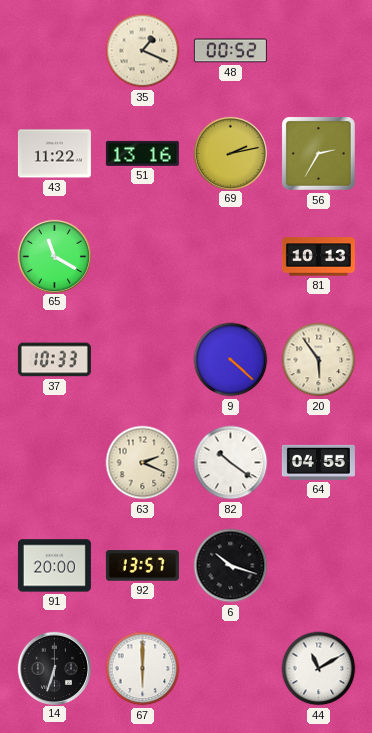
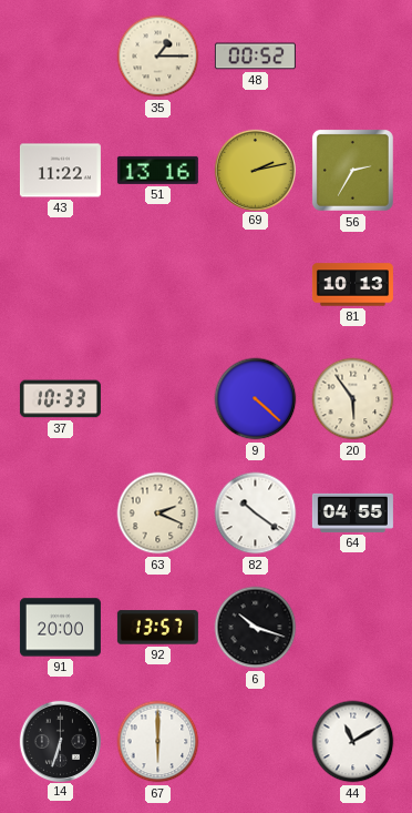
35: 1:19 -> 1:15
65: 11:20 -> none
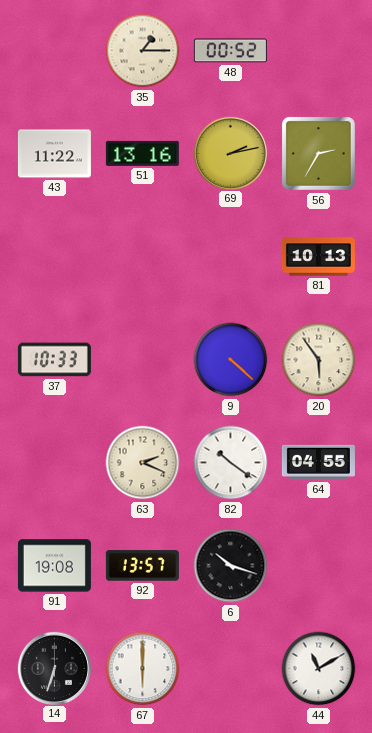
91: 20:00 -> 19:08
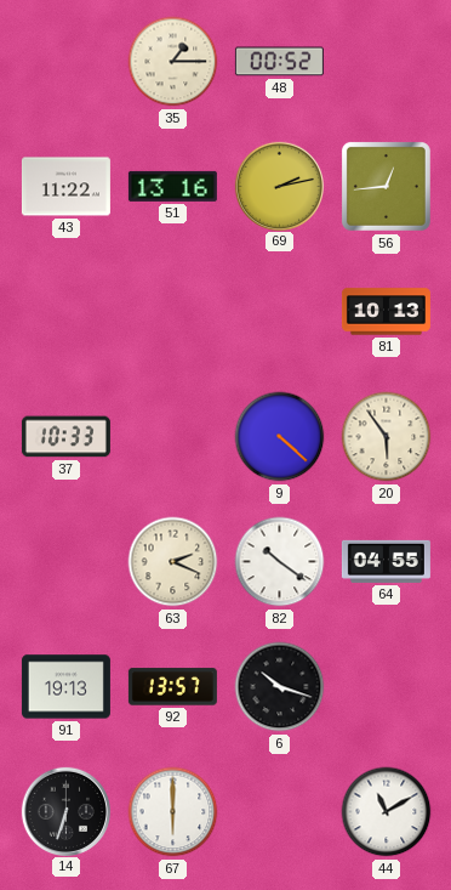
56: 2:35 -> 12:44
91: 19:08 -> 19:13
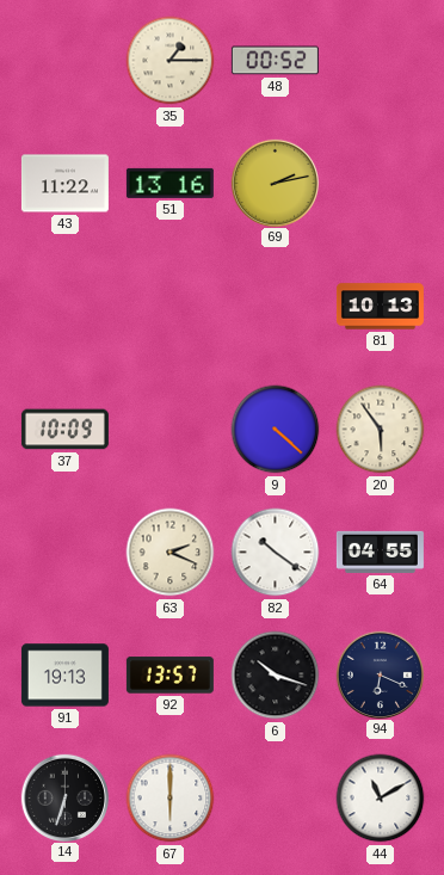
56: 12:44 -> none
37: 10:33 -> 10:09
94: none -> 6:19
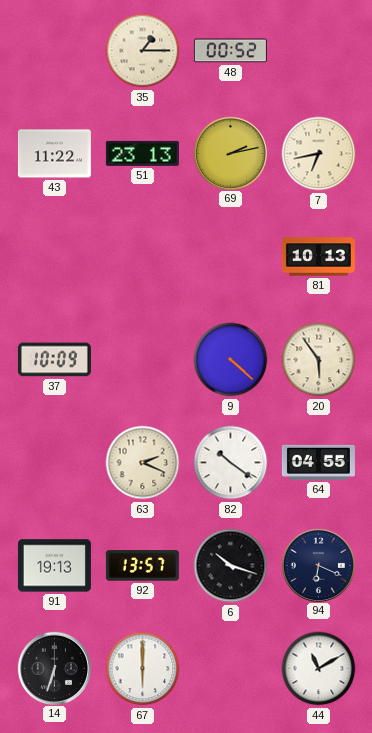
51: 13:16 -> 23:13
7: none -> 6:43
